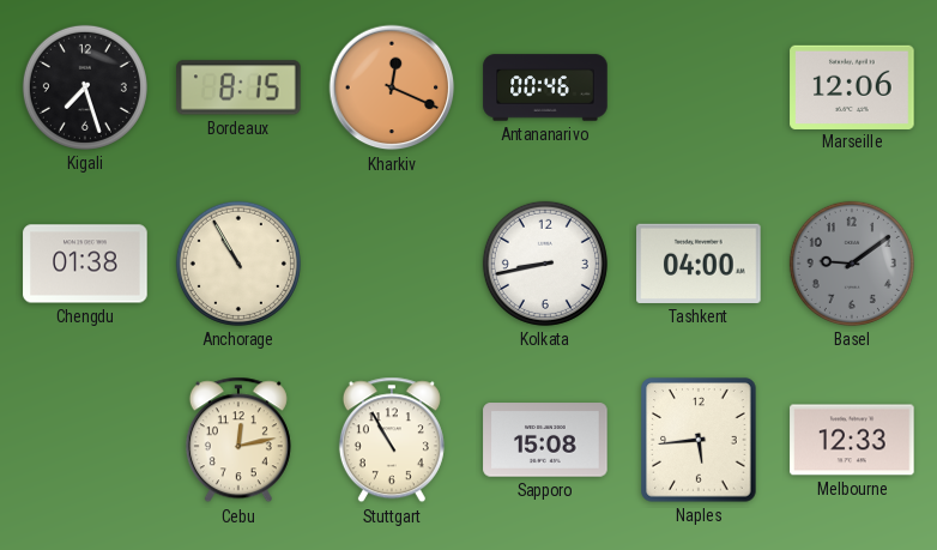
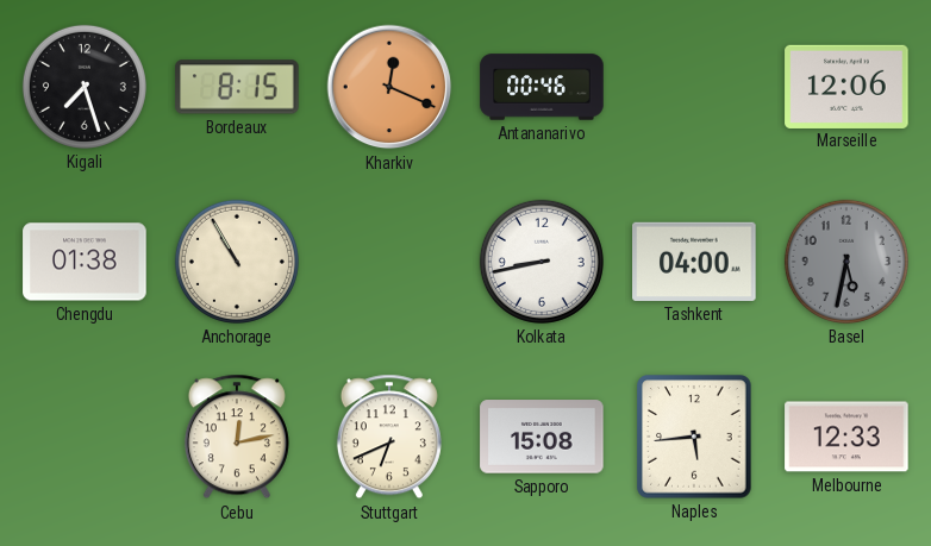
Basel: 9:09 -> 5:32
Stuttgart: 10:55 -> 6:41
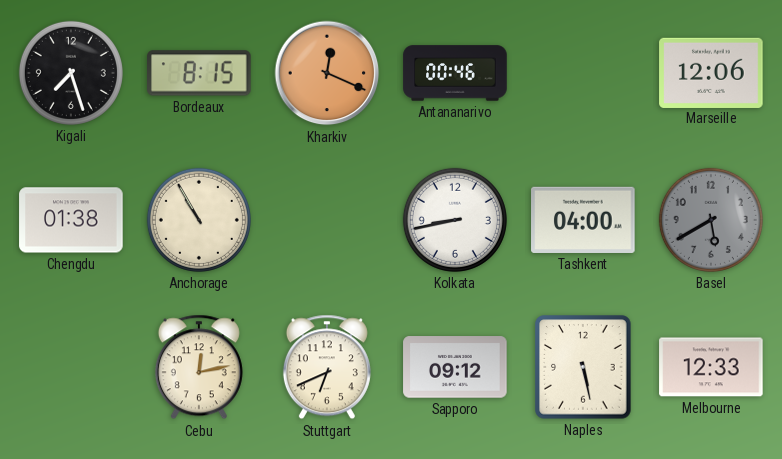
Basel: 5:32 -> 5:40
Sapporo: 15:08 -> 09:12
Naples: 5:44 -> 5:28
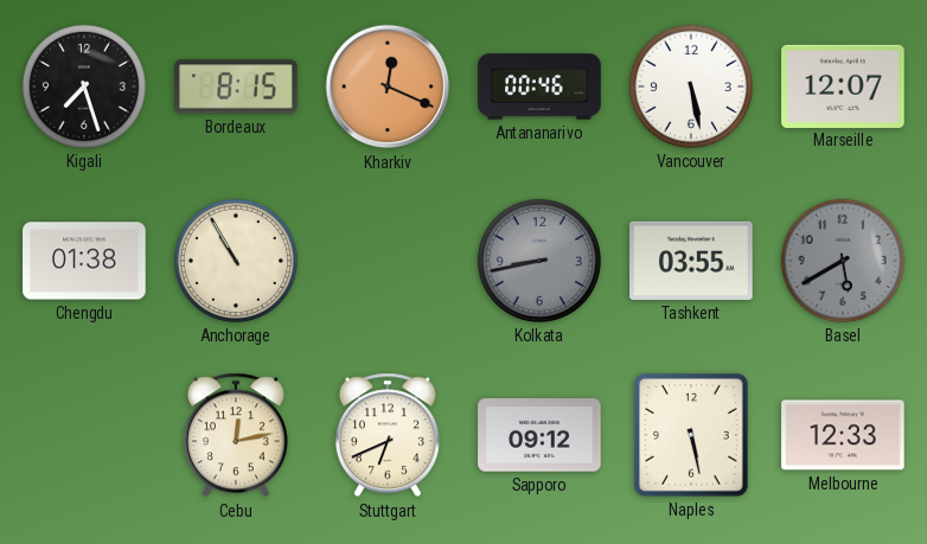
Vancouver: none -> 5:28
Marseille: 12:06 -> 12:07
Kolkata dial: white -> grey
Tashkent: 04:00 -> 03:55
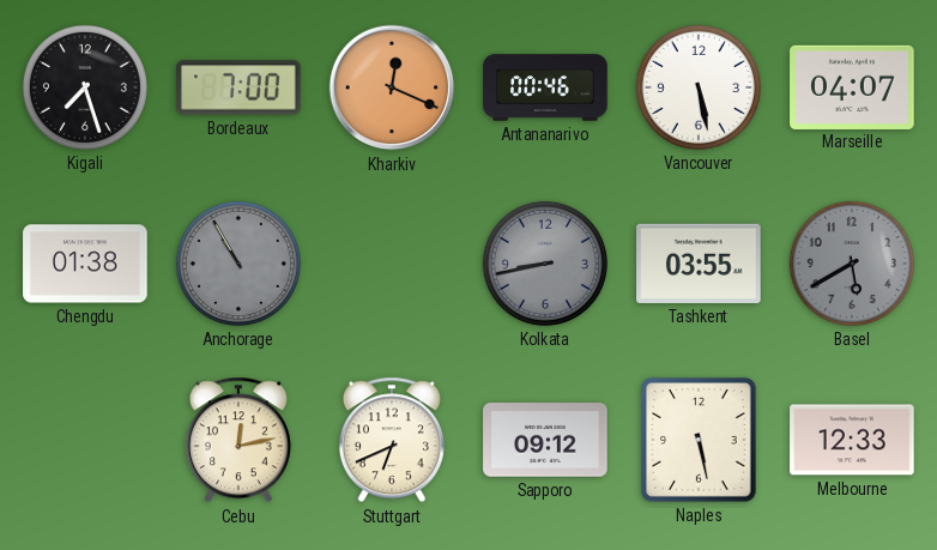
Bordeaux: 8:15 -> 7:00
Marseille: 12:07 -> 04:07
Anchorage dial: cream -> grey
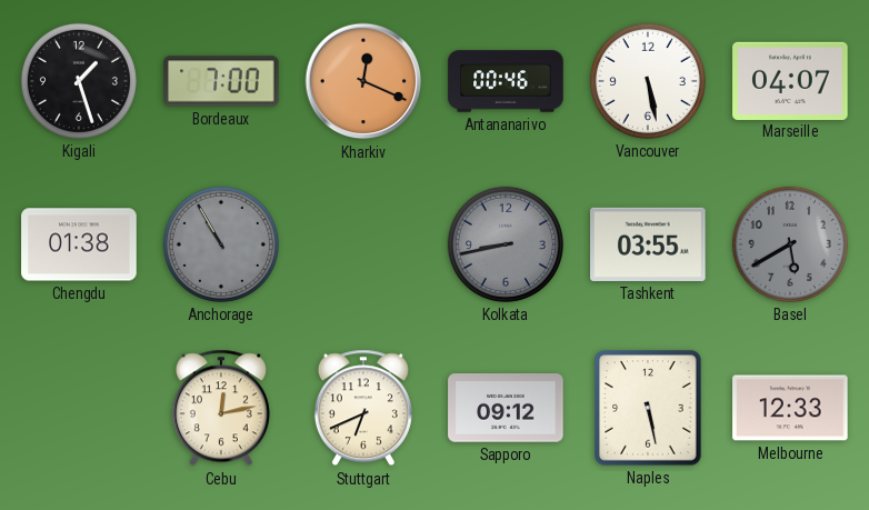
Kigali: 7:27 -> 1:27
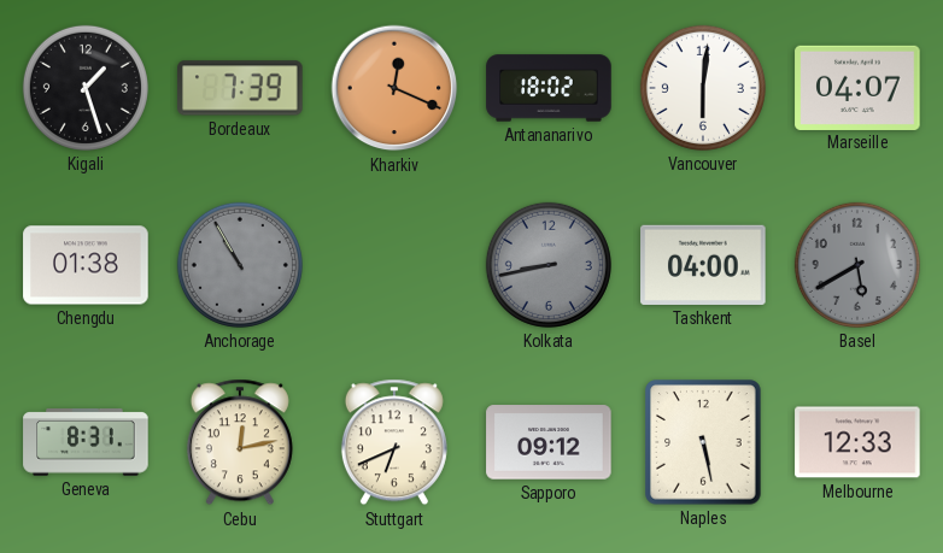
Bordeaux: 7:00 -> 7:39
Antananarivo: 00:46 -> 18:02
Vancouver: 5:28 -> 6:01
Tashkent: 03:55 -> 04:00
Geneva: none -> 8:31
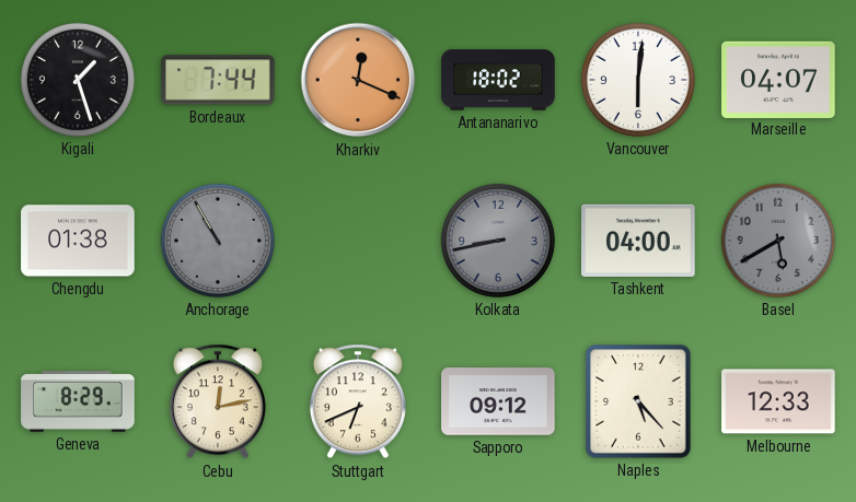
Bordeaux: 7:39 -> 7:44
Geneva: 8:31 -> 8:29
Naples: 5:28 -> 5:23
